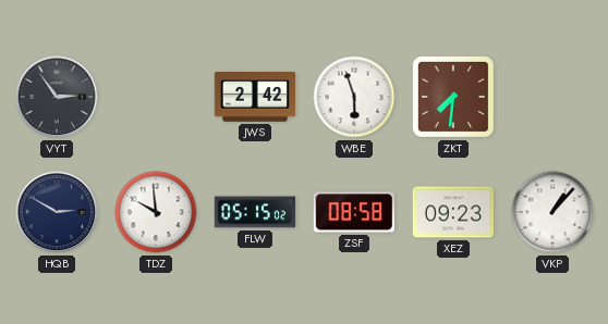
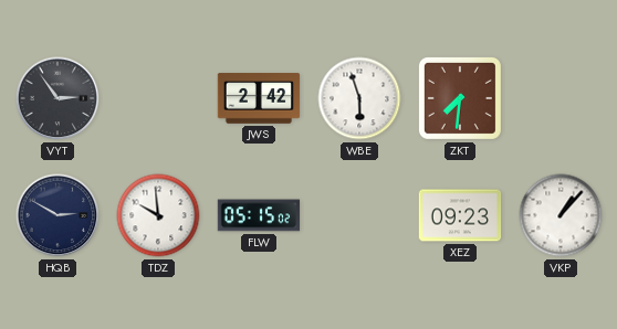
ZSF: 08:58 -> none
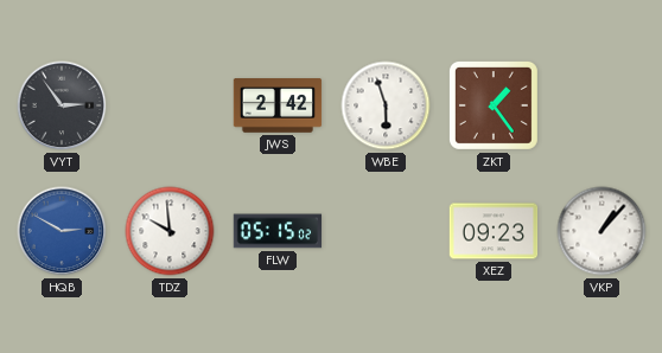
ZKT: 7:31 -> 1:24
HQB dial: navy -> blue
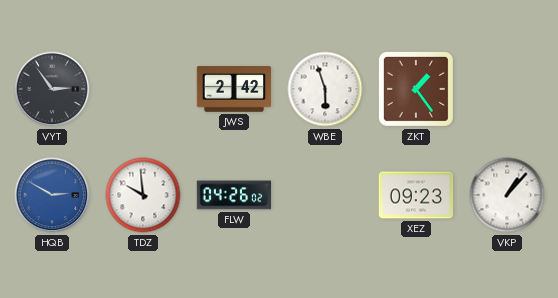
FLW: 05:15 -> 04:26
